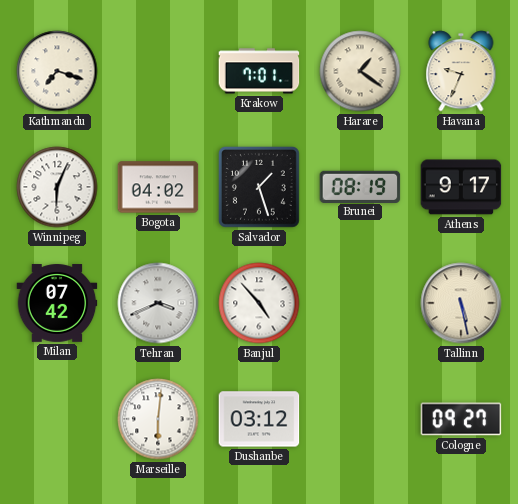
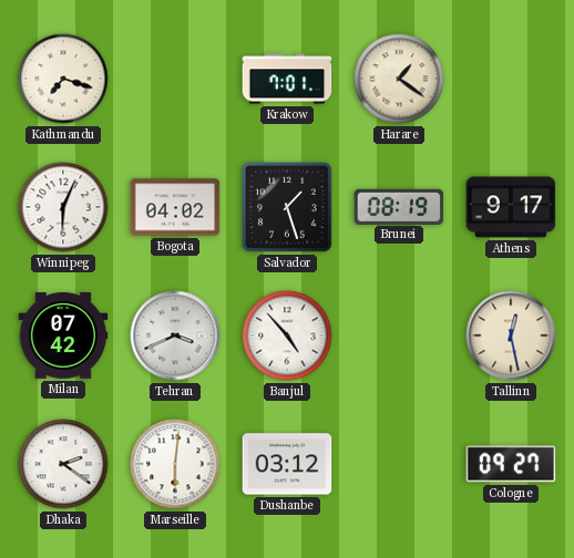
Havana: 9:34 -> none
Tallinn: 5:28 -> 12:28
Dhaka: none -> 2:21
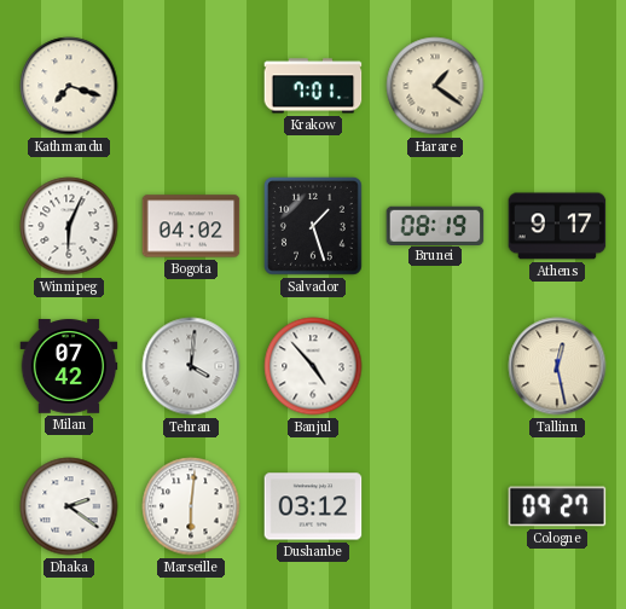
Tehran: 3:41 -> 4:01
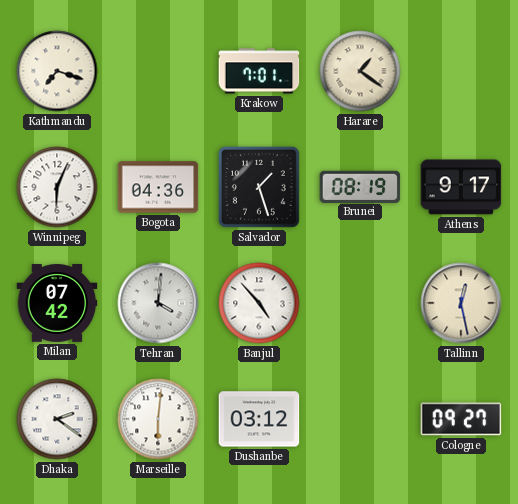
Bogota: 04:02 -> 04:36
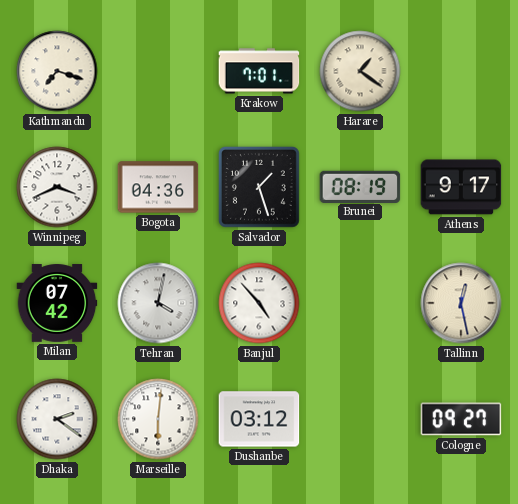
Winnipeg: 6:04 -> 3:41
Tehran: 4:01 -> 4:02
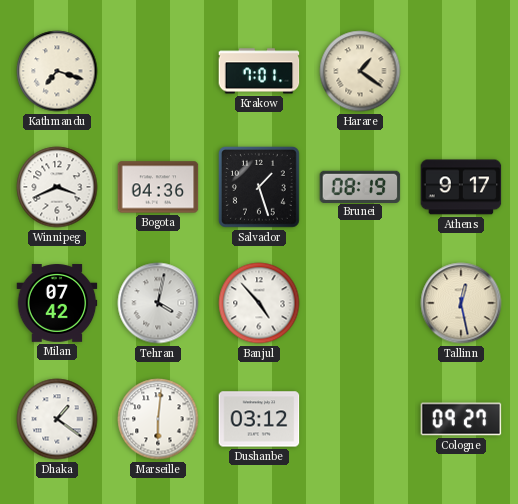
Dhaka: 2:21 -> 1:21
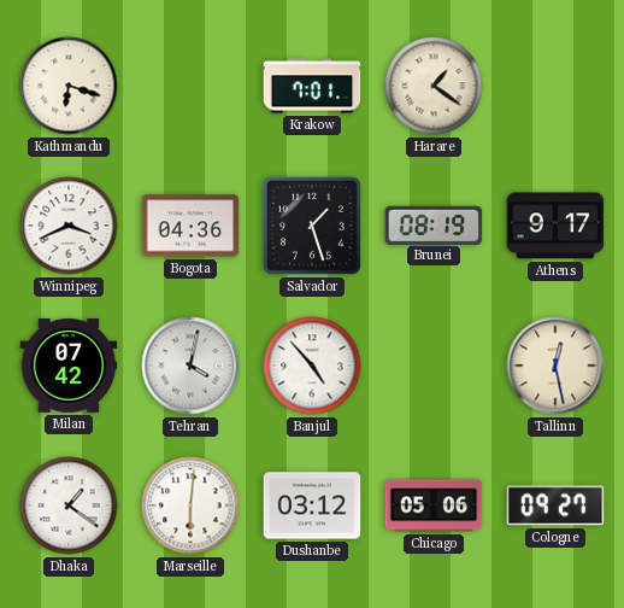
Kathmandu: 7:18 -> 6:18
Chicago: none -> 05:06
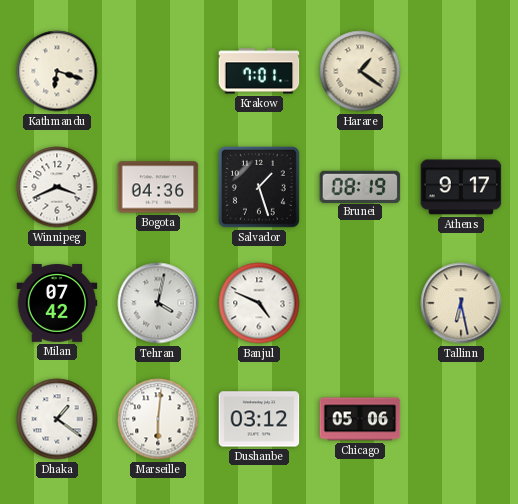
Banjul: 4:53 -> 4:49
Tallinn: 12:28 -> 6:28
Cologne: 09:27 -> none
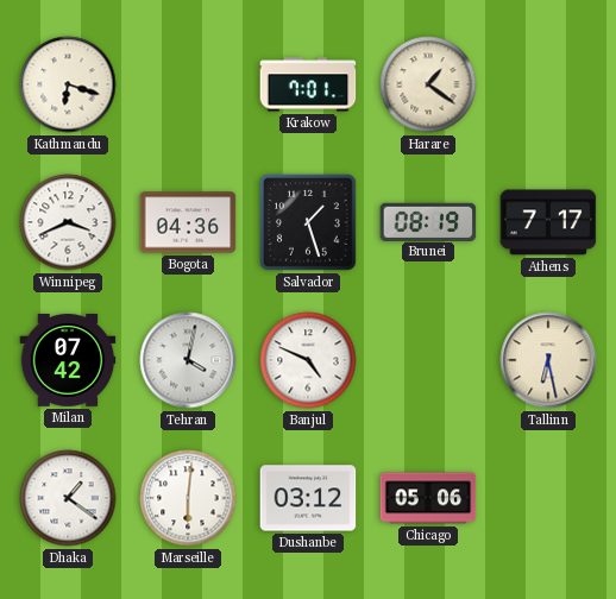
Athens: 9:17 -> 7:17
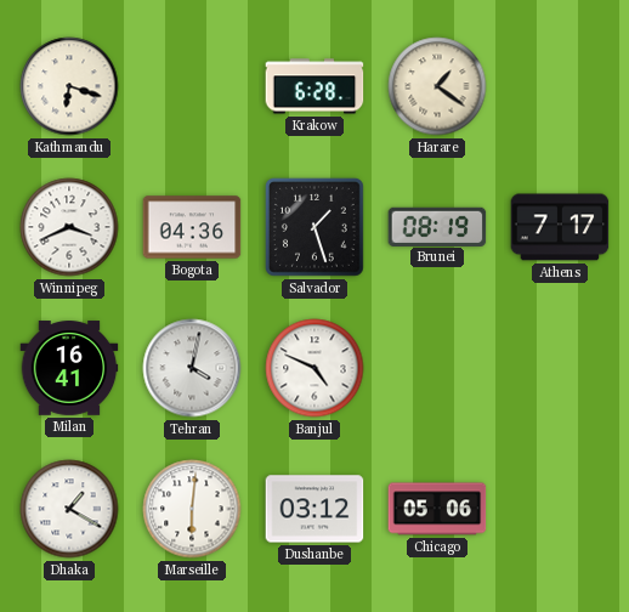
Krakow: 7:01 -> 6:28
Milan: 07:42 -> 16:41
Tallinn: 6:28 -> none
Dhaka: 1:21 -> 1:20
